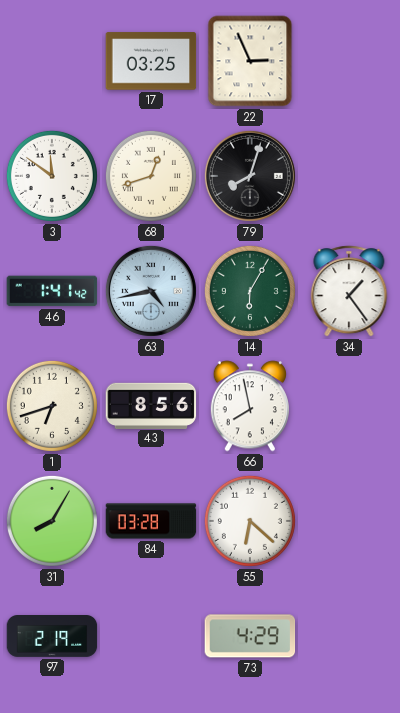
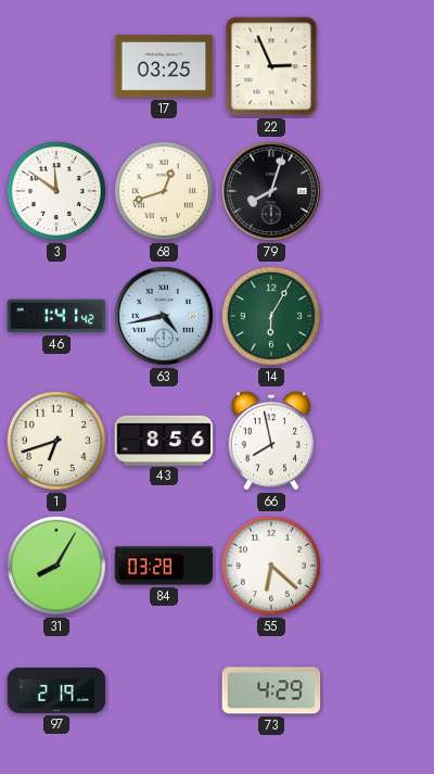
34: 1:24 -> none
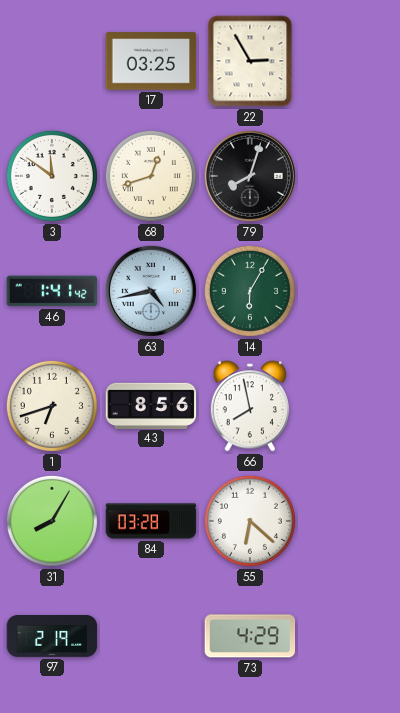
22: 2:56 -> 2:55
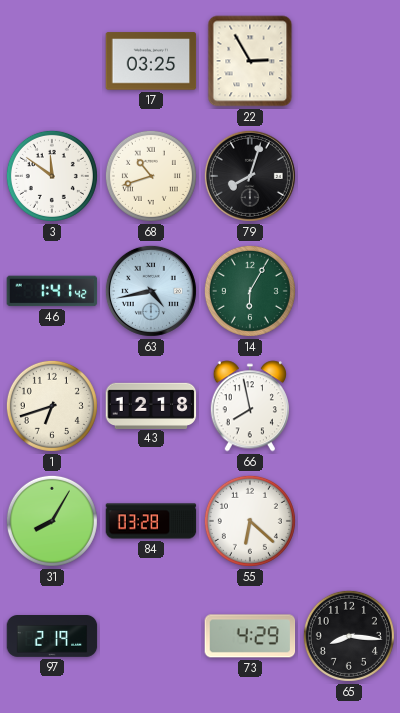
68: 12:42 -> 10:42
43: 8:56 -> 12:18
65: none -> 8:16
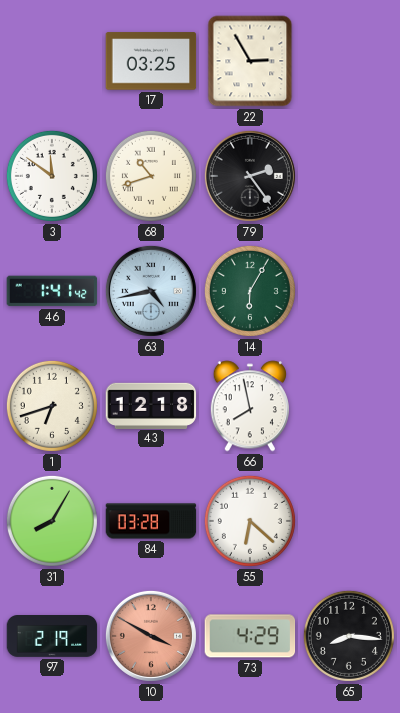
79: 8:03 -> 2:24
10: none -> 3:50
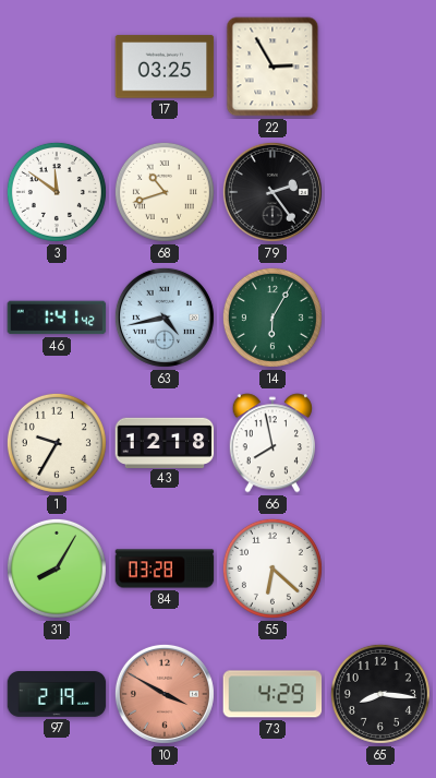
1: 6:42 -> 9:35
